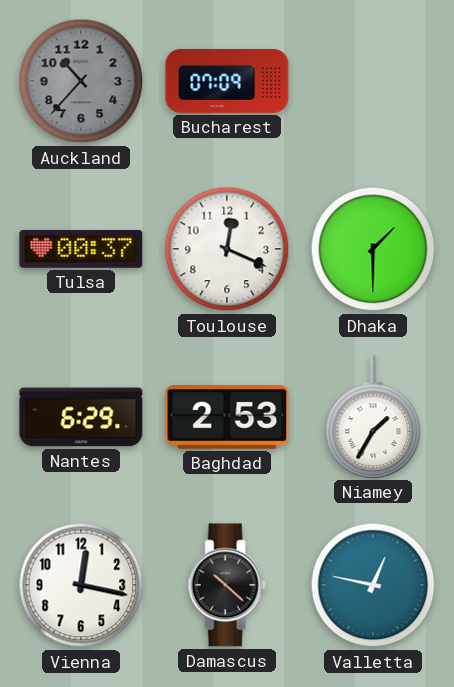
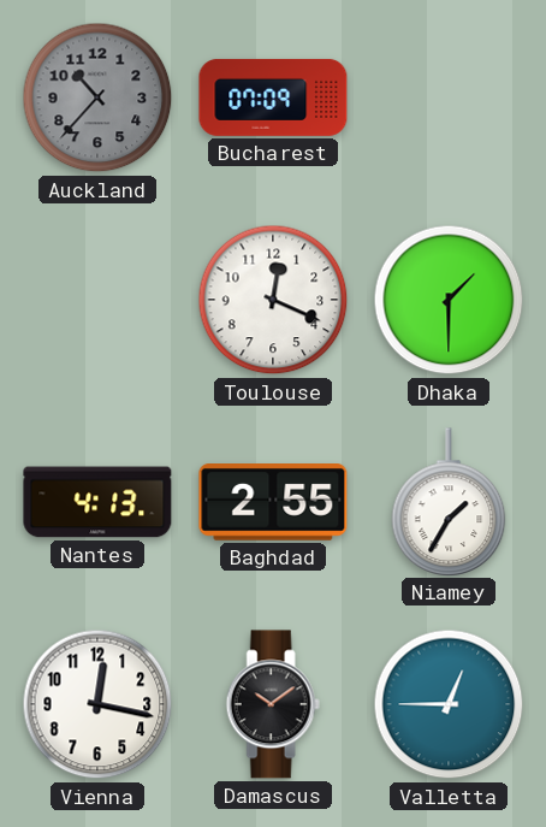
Tulsa: 00:37 -> none
Nantes: 6:29 -> 4:13
Baghdad: 2:53 -> 2:55
Damascus: 10:22 -> 10:09
Valletta: 12:47 -> 12:45
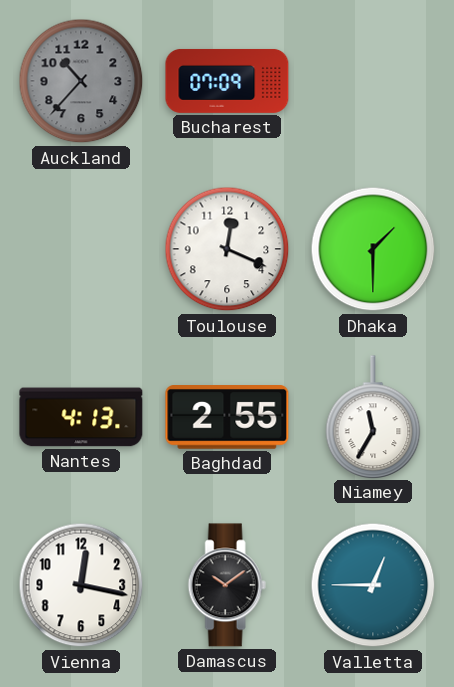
Niamey: 1:35 -> 11:35
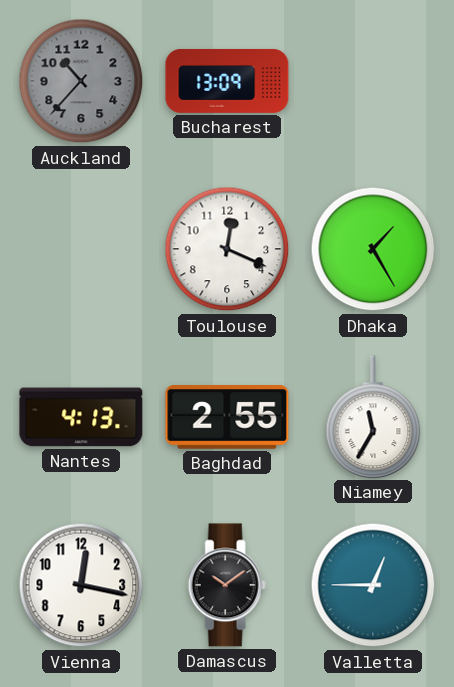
Bucharest: 07:09 -> 13:09
Dhaka: 1:30 -> 1:25
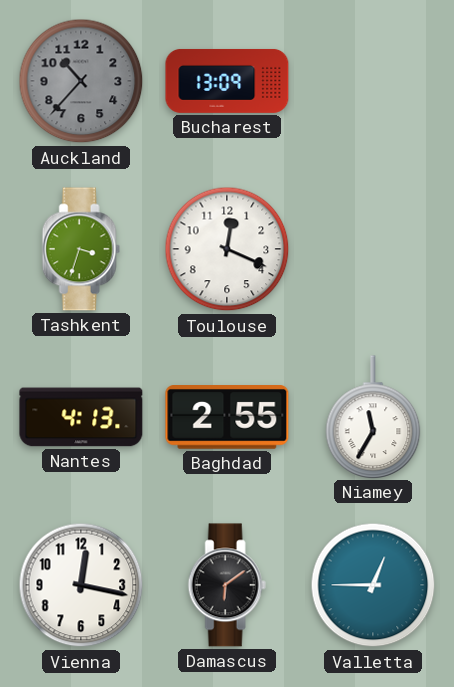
Tashkent: none -> 3:33
Dhaka: 1:25 -> none
Damascus: 10:09 -> 6:09
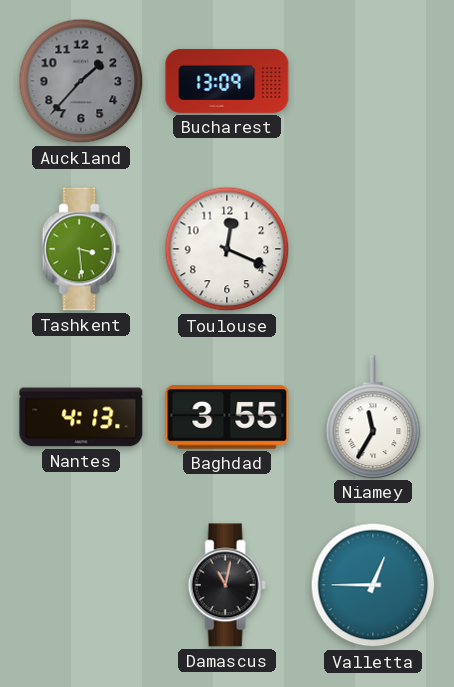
Auckland: 10:37 -> 1:37
Tashkent: 3:33 -> 3:29
Baghdad: 2:55 -> 3:55
Vienna: 12:17 -> none
Damascus: 6:09 -> 11:02
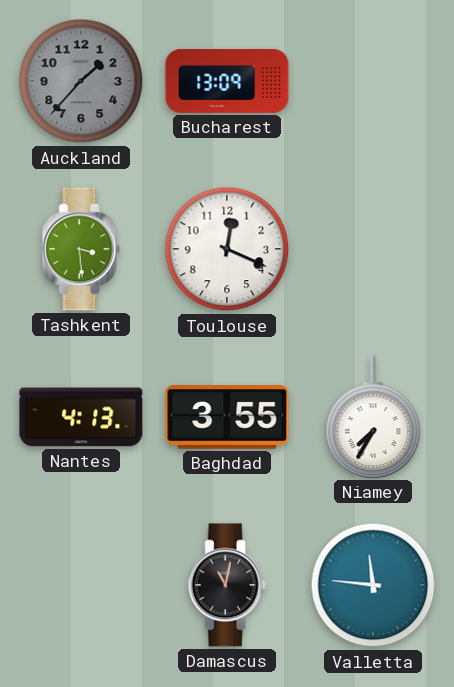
Niamey: 11:35 -> 7:35
Valletta: 12:45 -> 11:46
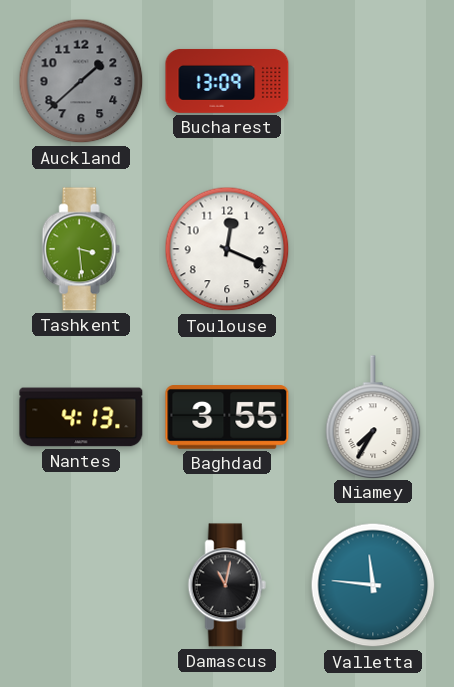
Auckland: 1:37 -> 1:38
